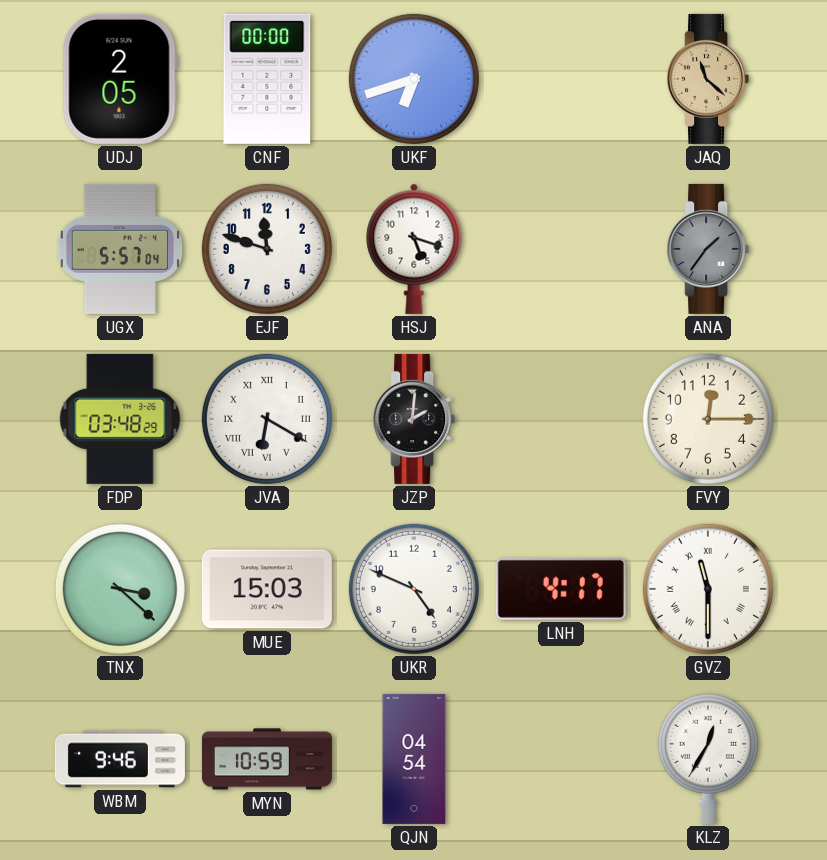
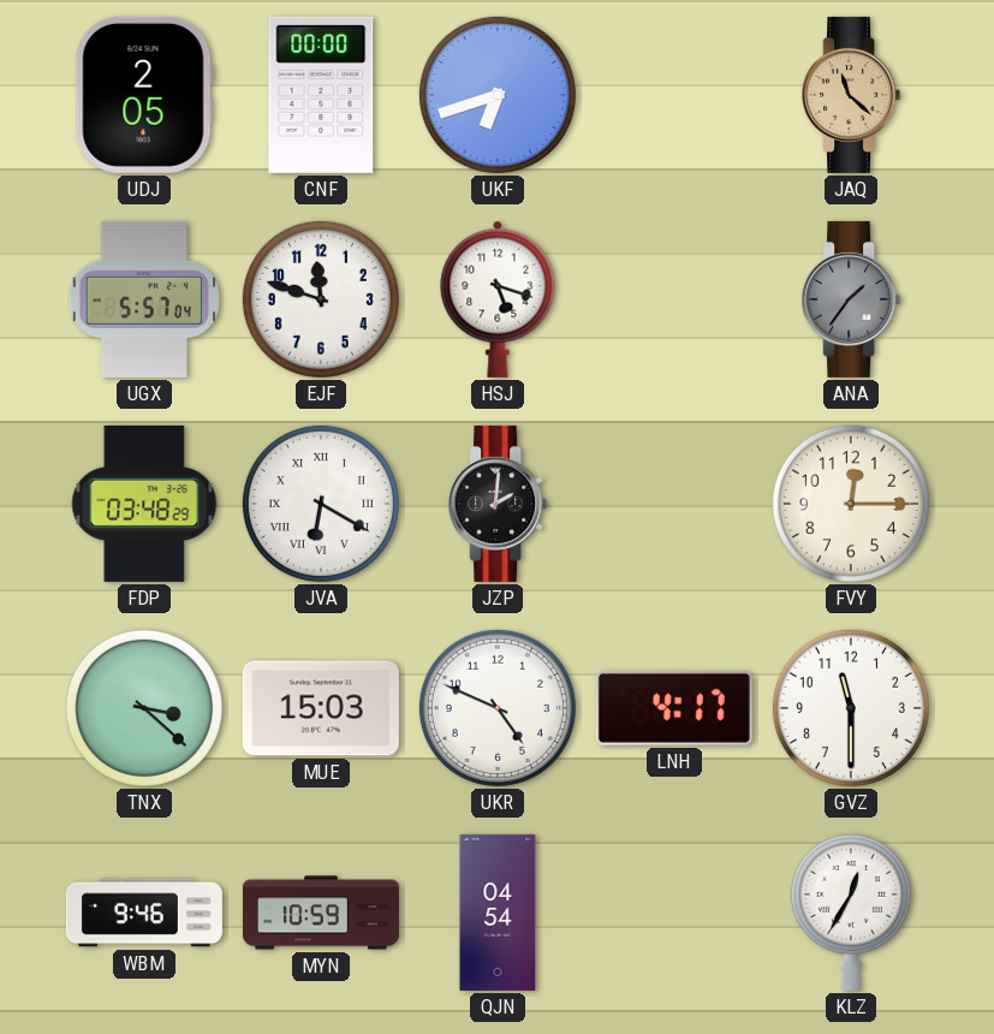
GVZ numerals: Roman -> Arabic
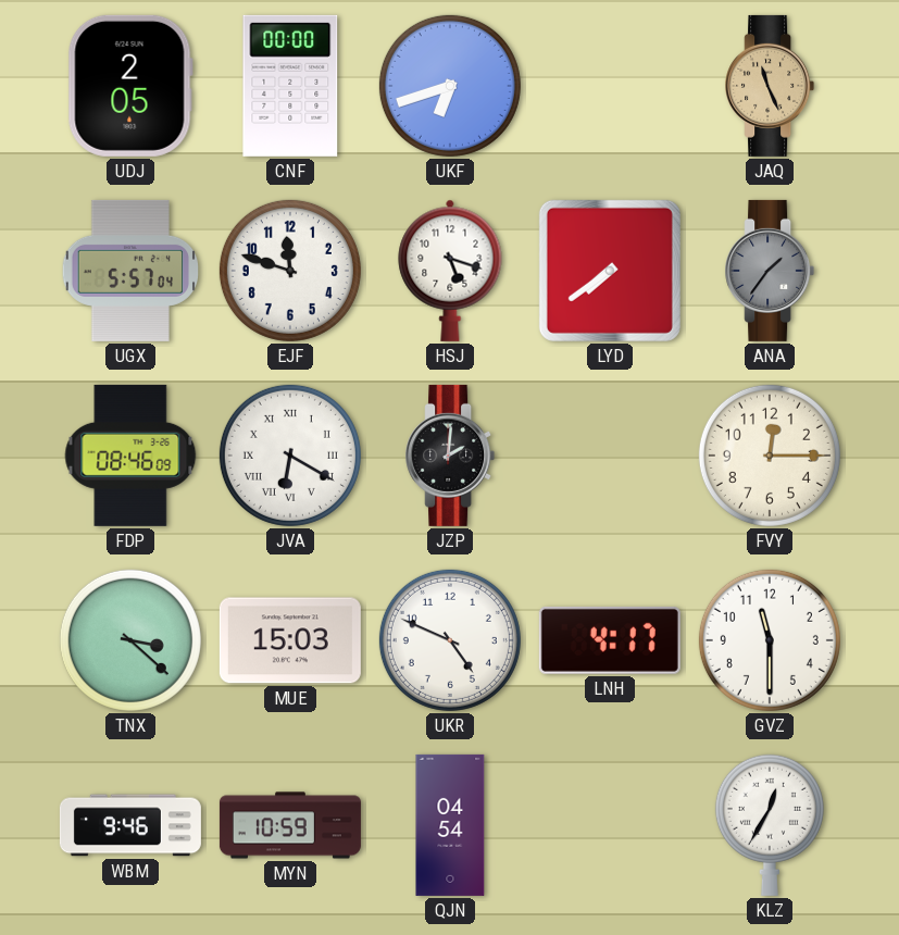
JAQ: 11:22 -> 11:26
LYD: none -> 7:39
FDP: 03:48 -> 08:46
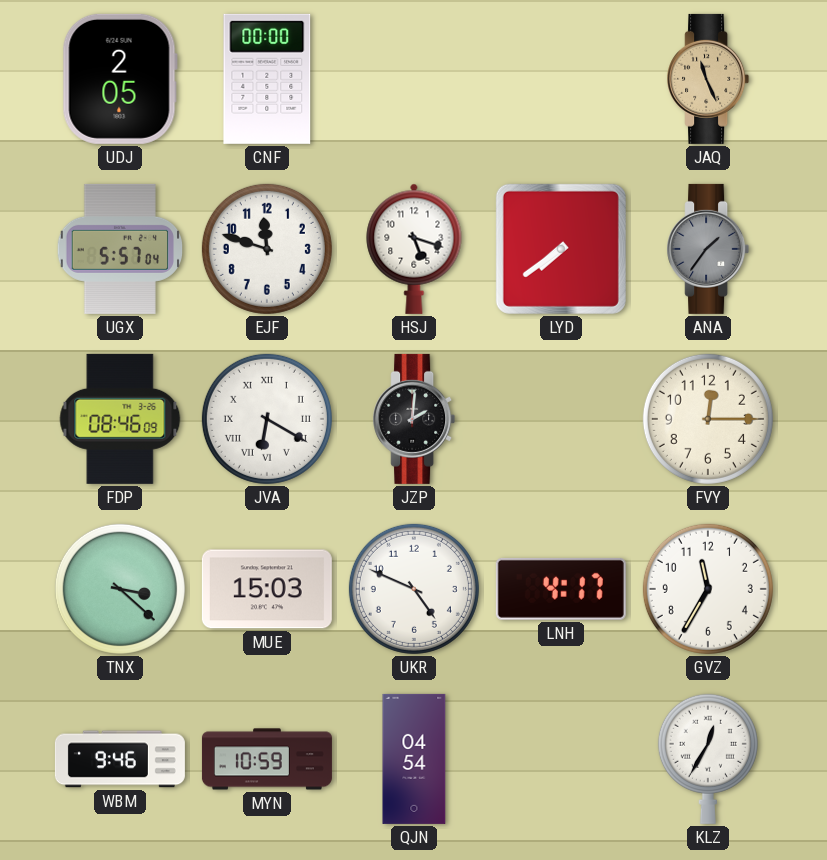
UKF: 6:42 -> none
GVZ: 11:30 -> 11:35
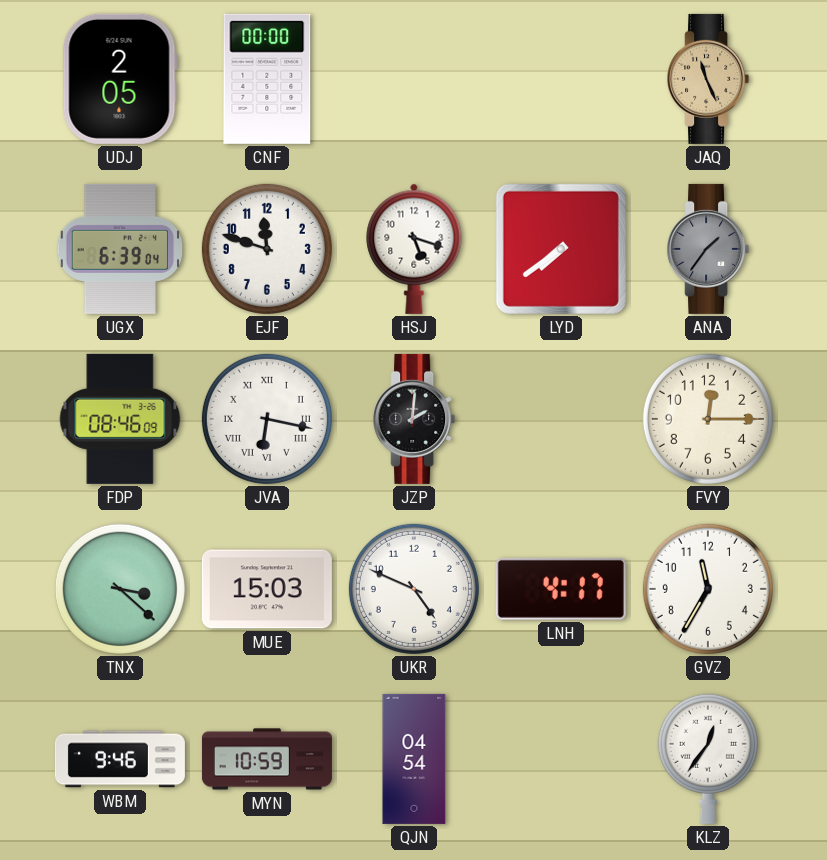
UGX: 5:57 -> 6:39
JVA: 6:20 -> 6:17
KLZ: 12:35 -> 12:36
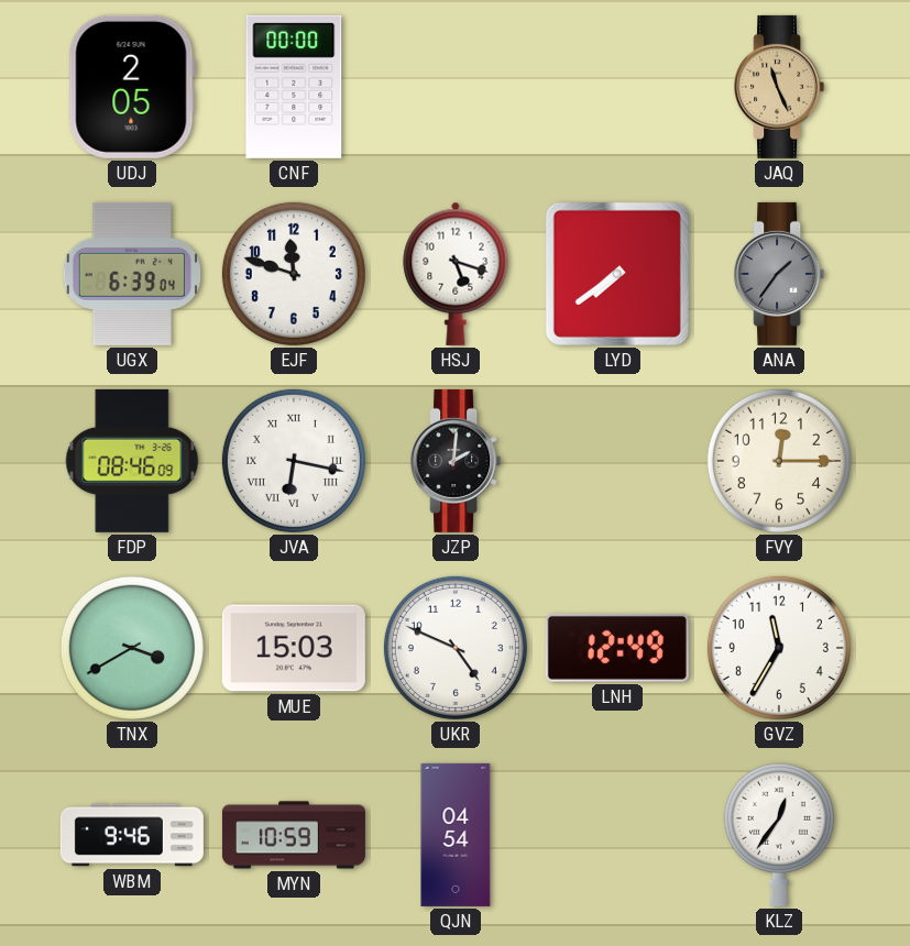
TNX: 3:22 -> 3:40
LNH: 4:17 -> 12:49
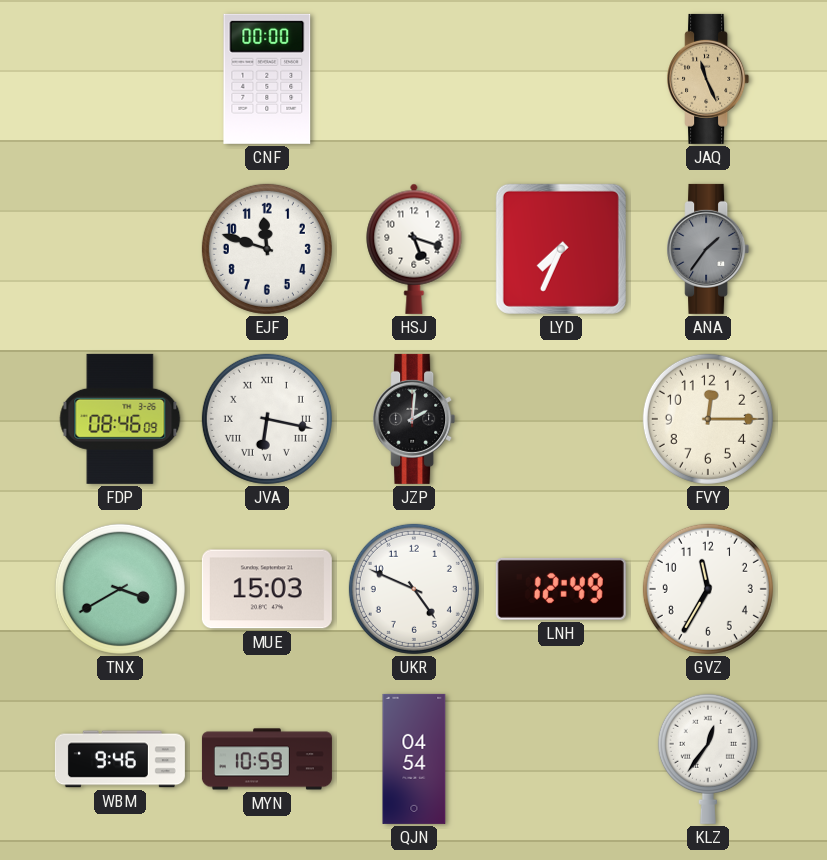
UDJ: 2:05 -> none
UGX: 6:39 -> none
LYD: 7:39 -> 7:34
